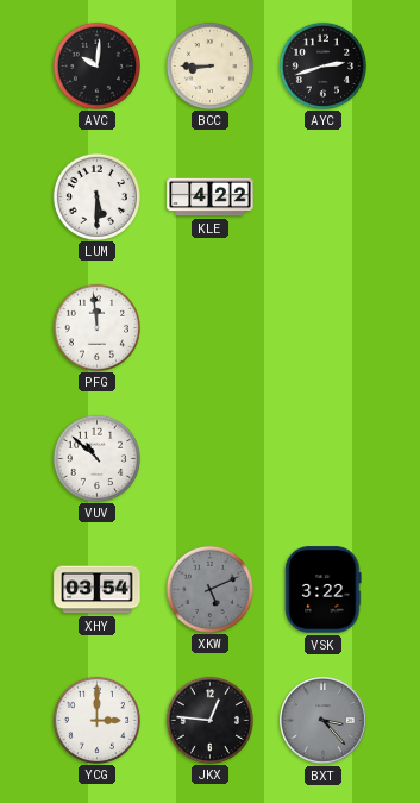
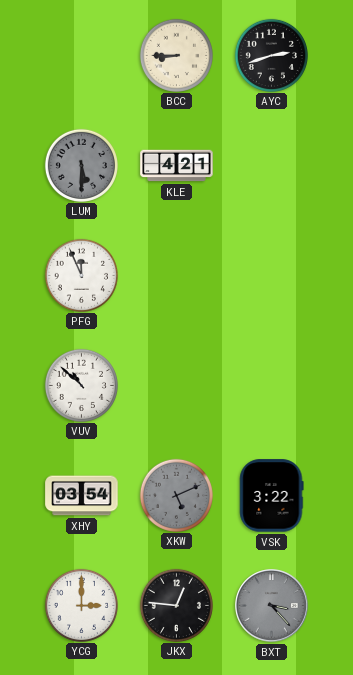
AVC: 10:01 -> none
LUM dial: white -> grey
KLE: 4:22 -> 4:21
PFG: 11:59 -> 11:56
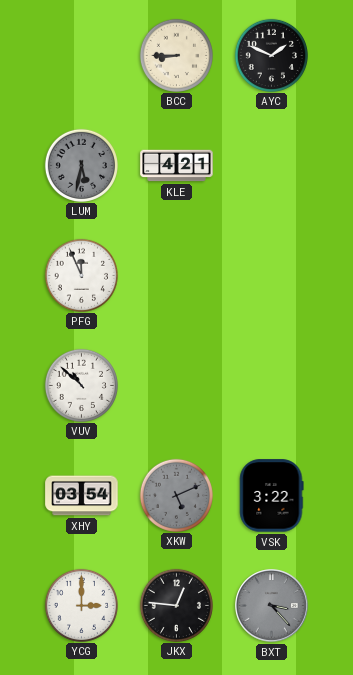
AYC: 2:42 -> 1:49
LUM: 5:30 -> 5:32
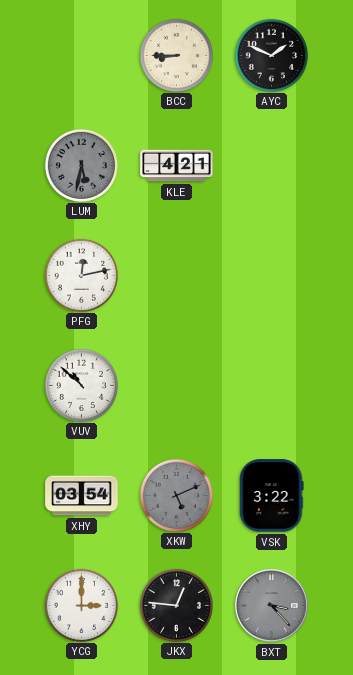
PFG: 11:56 -> 12:13
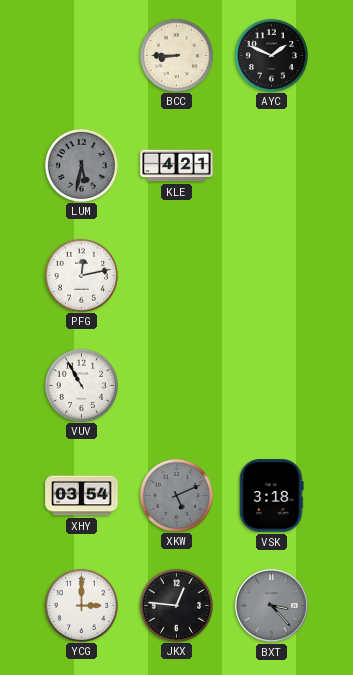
VUV: 10:52 -> 10:55
VSK: 3:22 -> 3:18
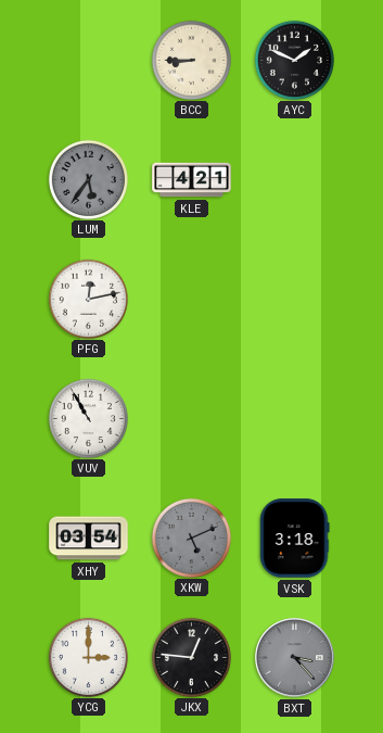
LUM: 5:32 -> 5:36
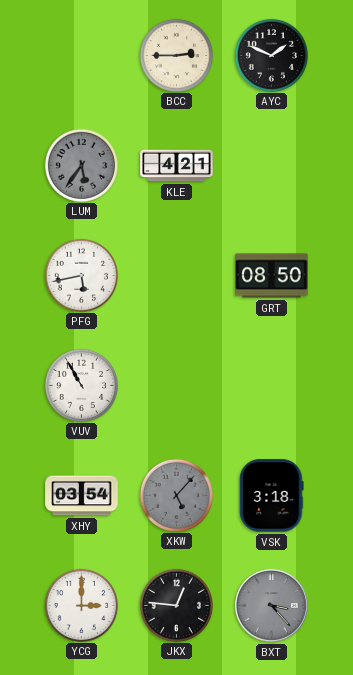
BCC: 8:45 -> 2:45
PFG: 12:13 -> 5:43
GRT: none -> 08:50
XKW: 5:11 -> 5:07
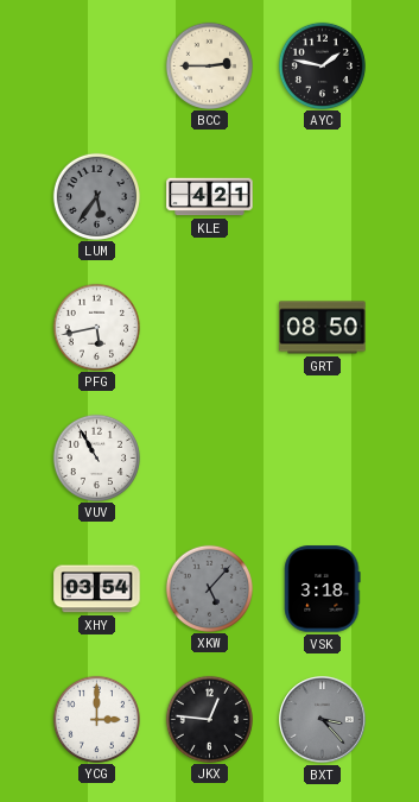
AYC: 1:49 -> 1:47
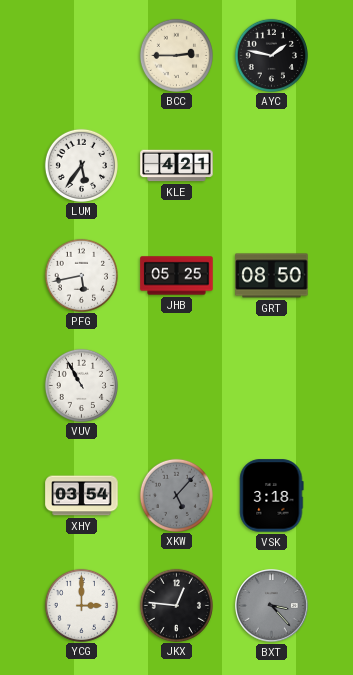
LUM dial: grey -> white
JHB: none -> 05:25
